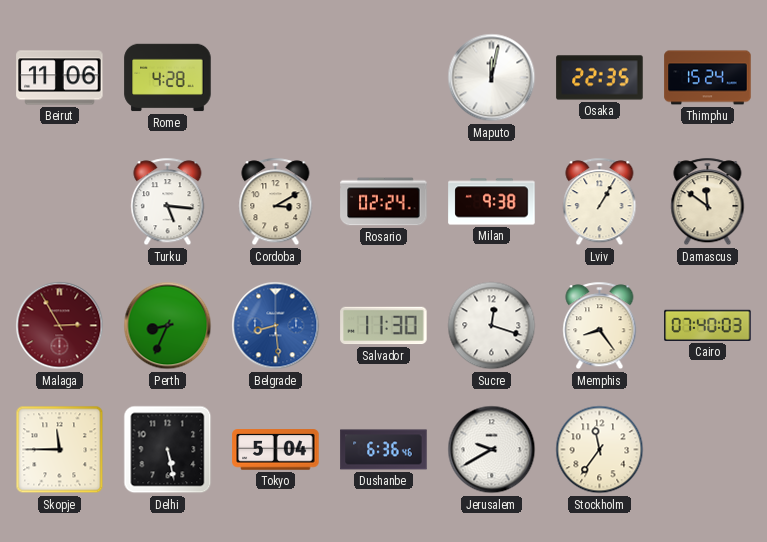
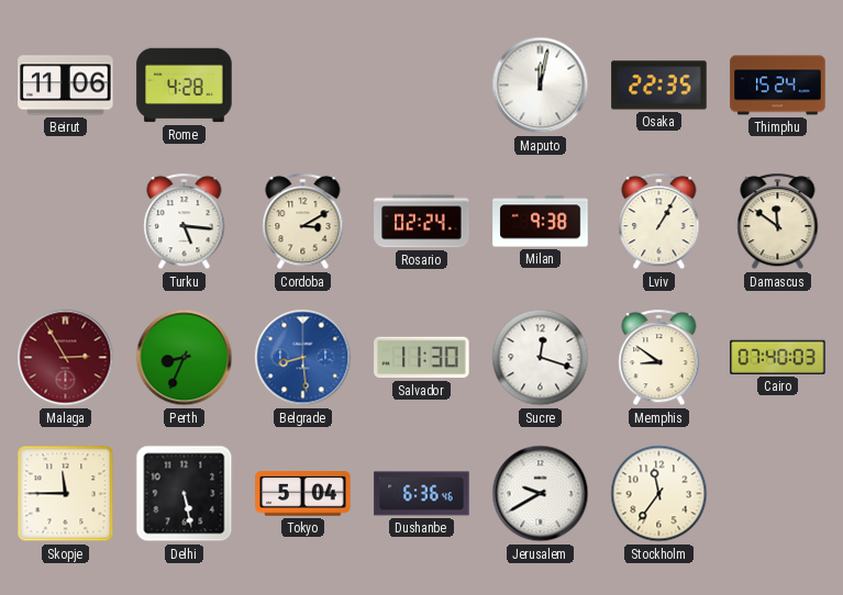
Memphis: 8:24 -> 8:51
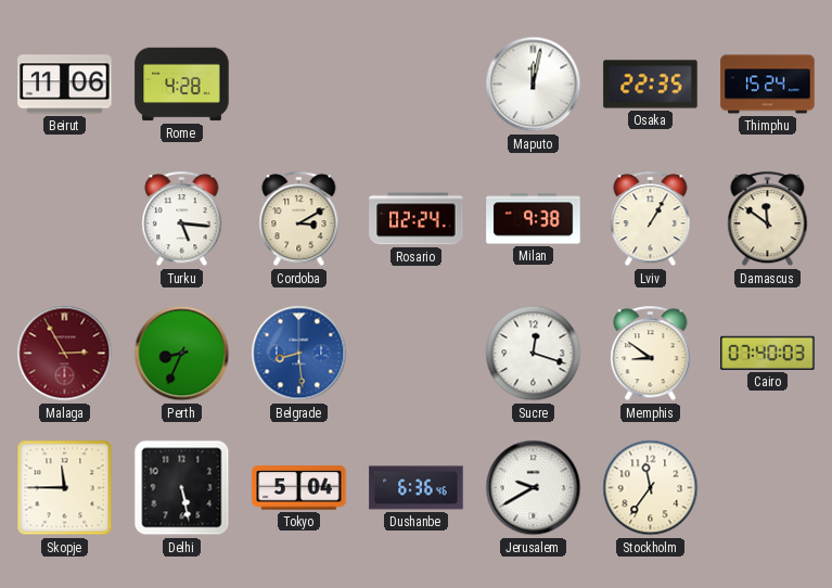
Salvador: 11:30 -> none
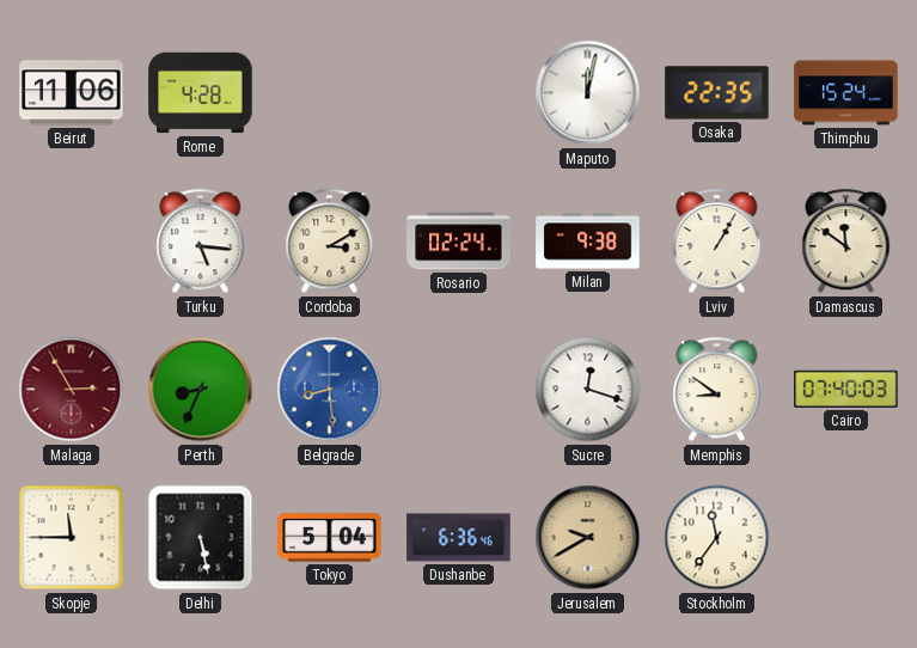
Jerusalem dial: white -> champagne
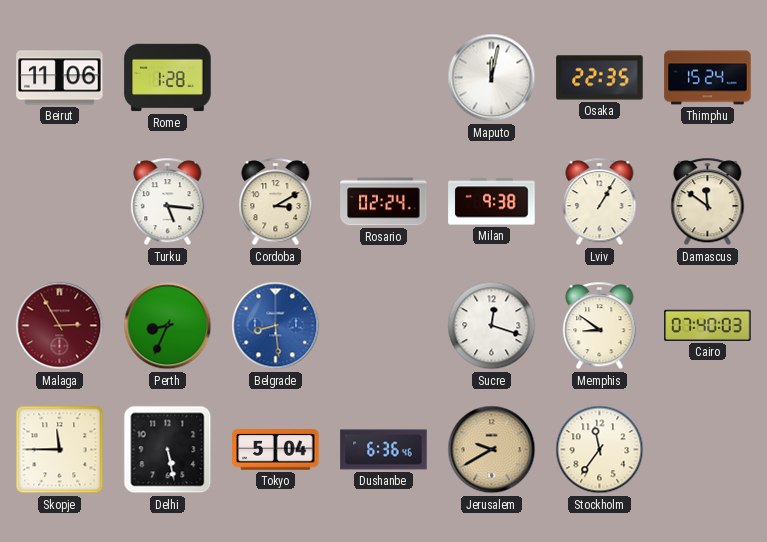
Rome: 4:28 -> 1:28
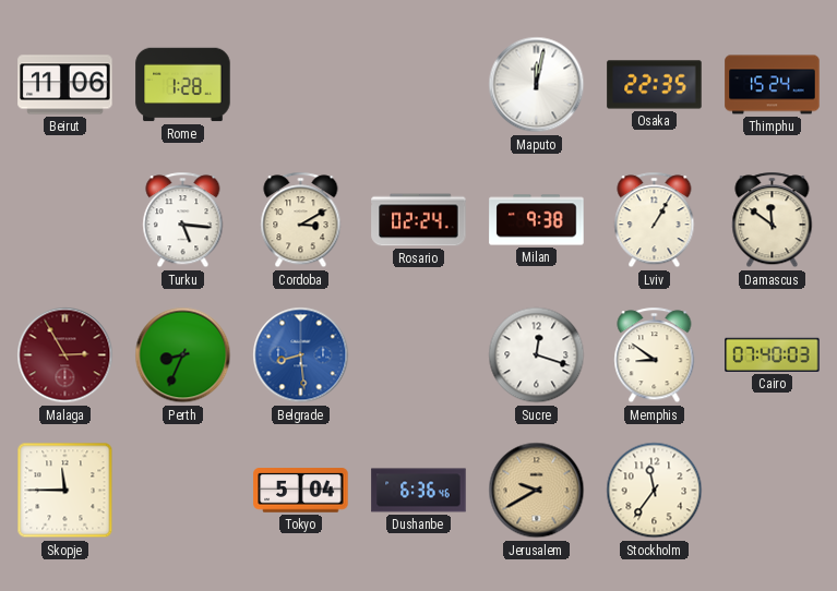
Delhi: 5:28 -> none
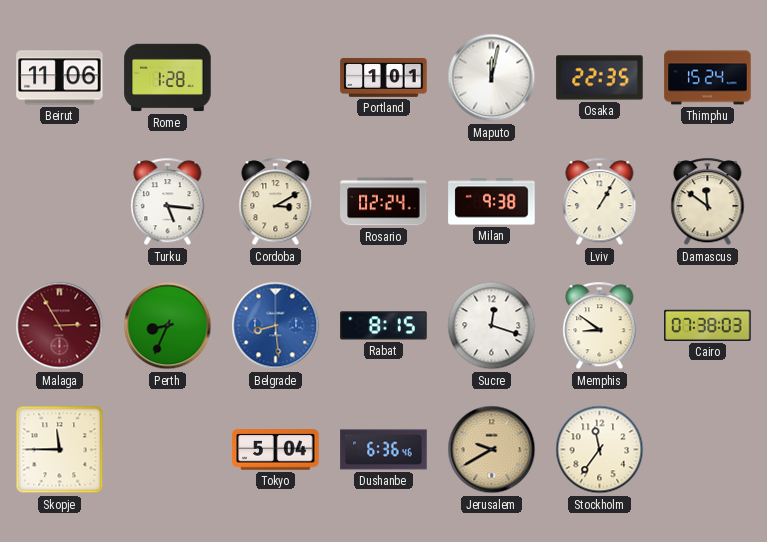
Portland: none -> 1:01
Rabat: none -> 8:15
Cairo: 07:40 -> 07:38
